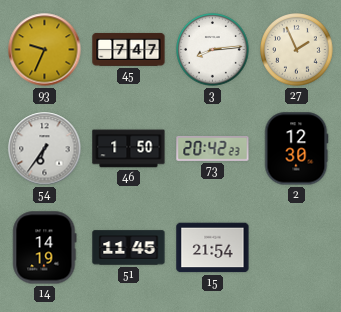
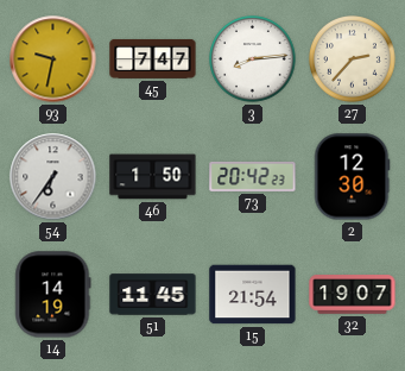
93: 9:34 -> 9:32
27: 1:56 -> 2:37
32: none -> 19:07
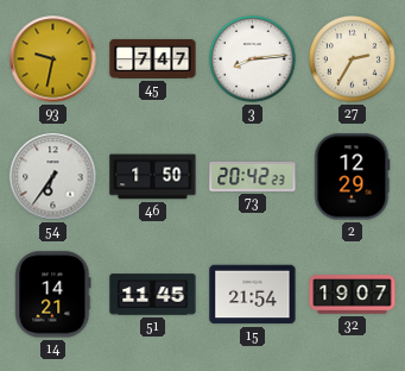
27: 2:37 -> 2:35
2: 12:30 -> 12:29
14: 14:19 -> 14:21
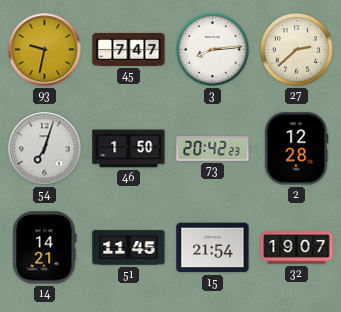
27: 2:35 -> 2:38
54: 6:36 -> 7:03
2: 12:29 -> 12:28
